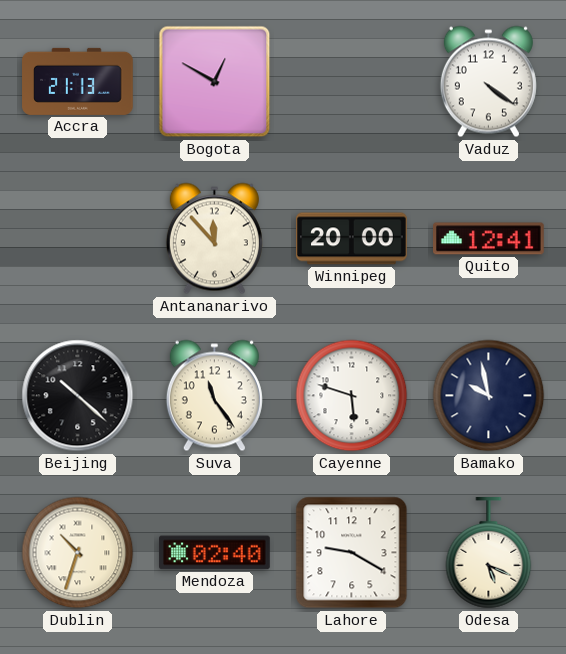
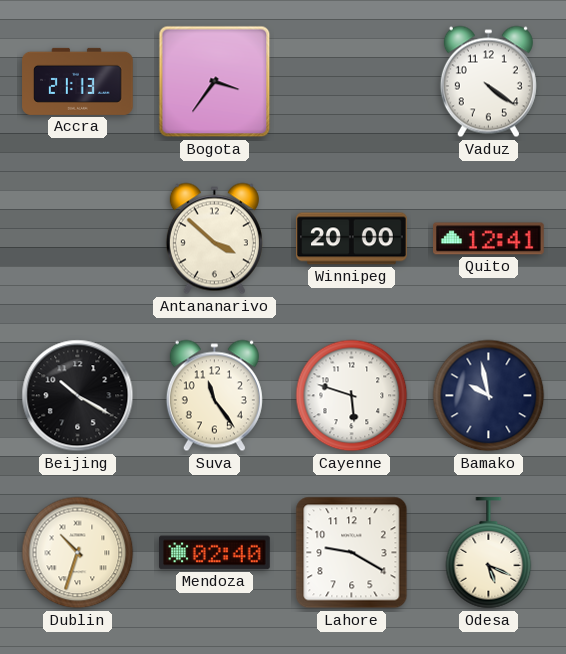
Bogota: 12:50 -> 3:36
Antananarivo: 11:53 -> 3:52
Beijing: 10:22 -> 10:20
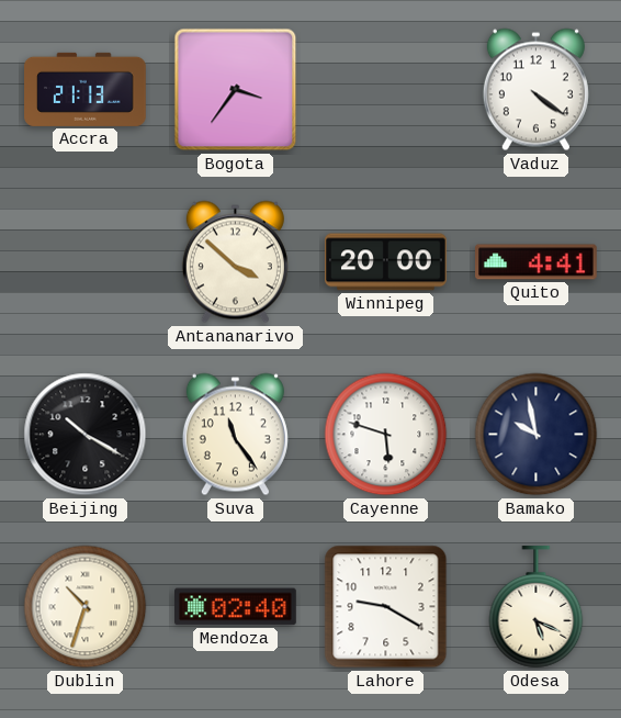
Quito: 12:41 -> 4:41
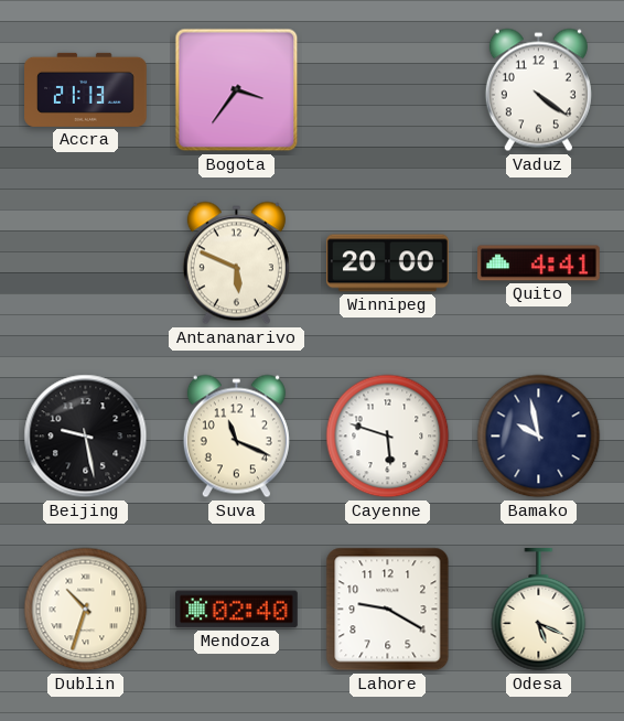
Antananarivo: 3:52 -> 5:49
Beijing: 10:20 -> 9:28
Suva: 11:24 -> 11:19
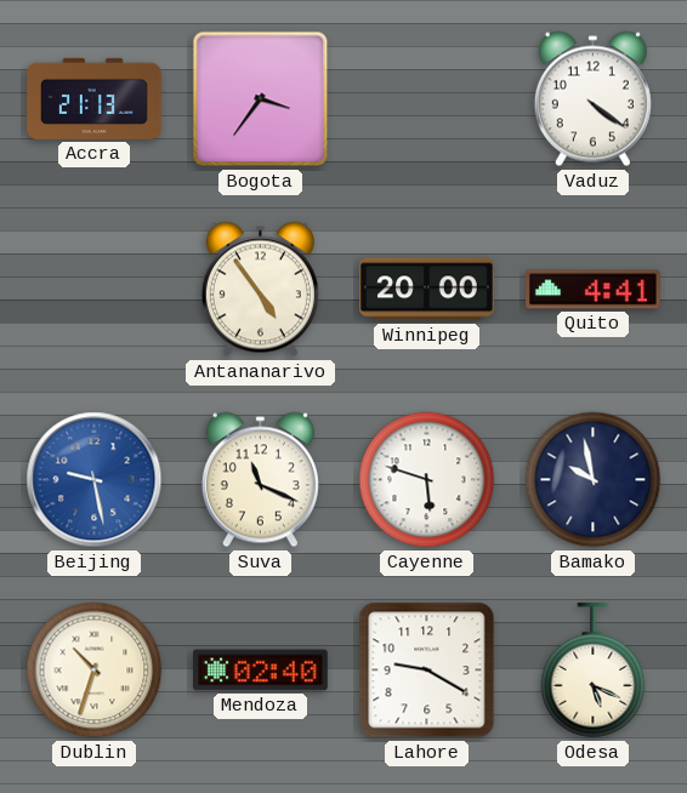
Antananarivo: 5:49 -> 4:54
Beijing dial: black -> blue
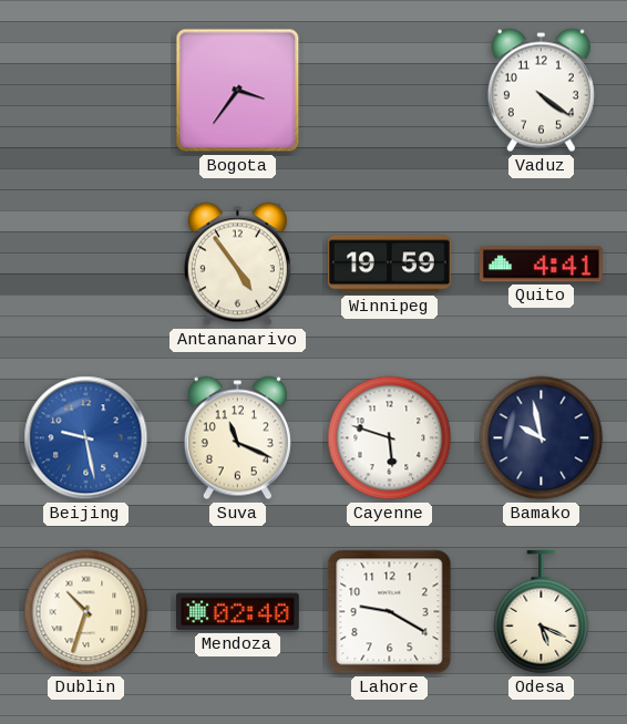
Accra: 21:13 -> none
Winnipeg: 20:00 -> 19:59
